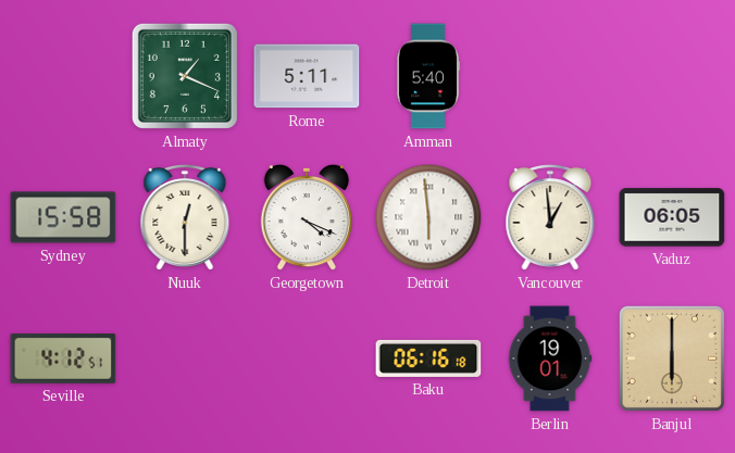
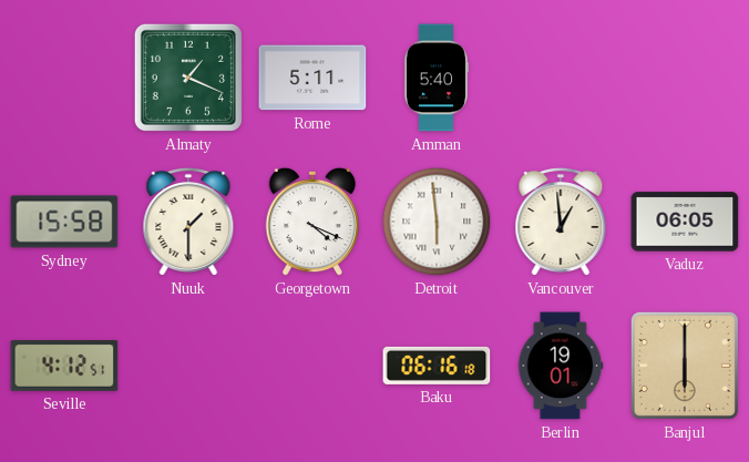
Nuuk: 12:30 -> 1:30
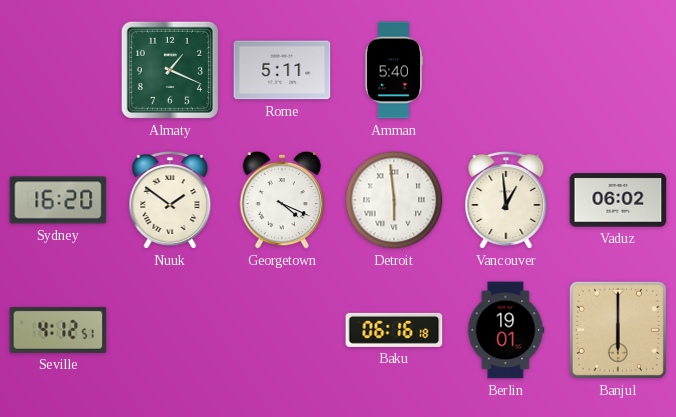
Sydney: 15:58 -> 16:20
Nuuk: 1:30 -> 1:51
Vaduz: 06:05 -> 06:02
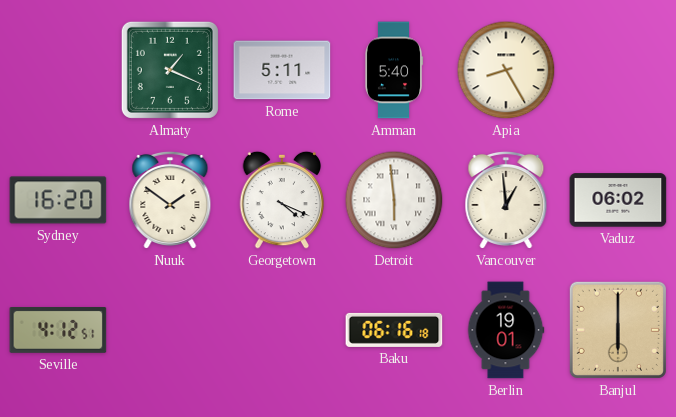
Apia: none -> 8:25
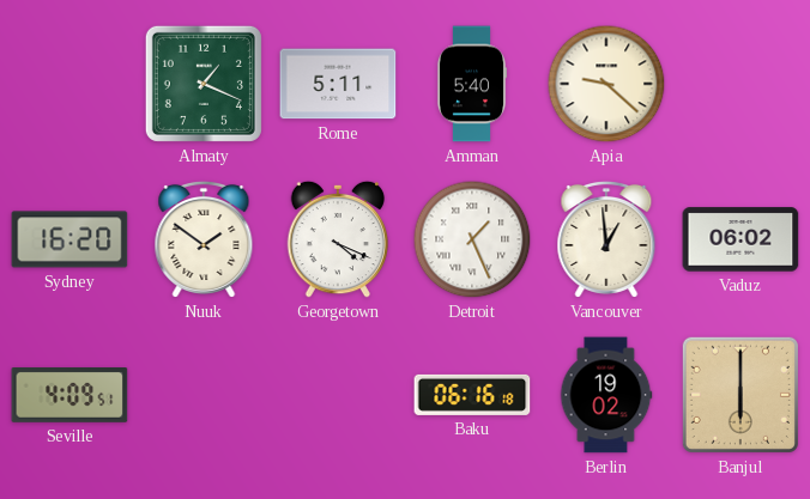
Apia: 8:25 -> 9:22
Detroit: 5:59 -> 1:26
Seville: 4:12 -> 4:09
Berlin: 19:01 -> 19:02
